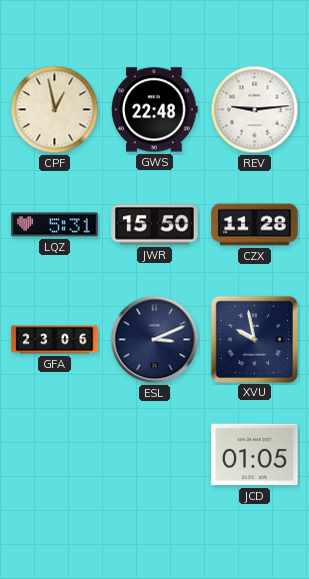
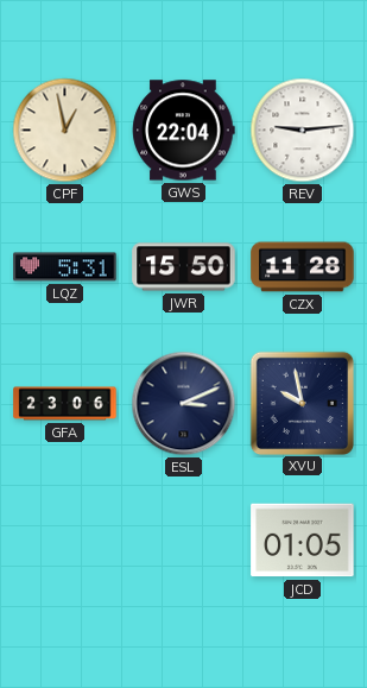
GWS: 22:48 -> 22:04
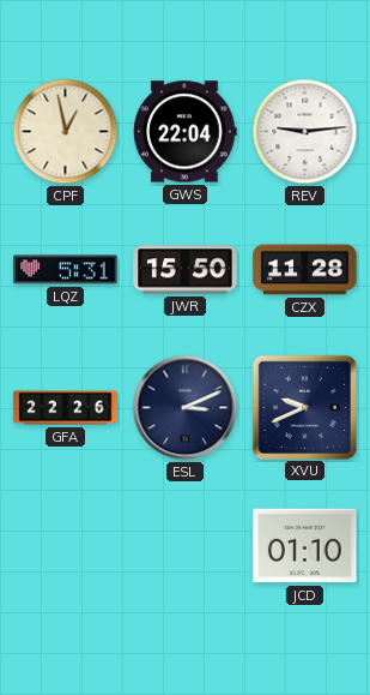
GFA: 23:06 -> 22:26
XVU: 9:58 -> 9:41
JCD: 01:05 -> 01:10
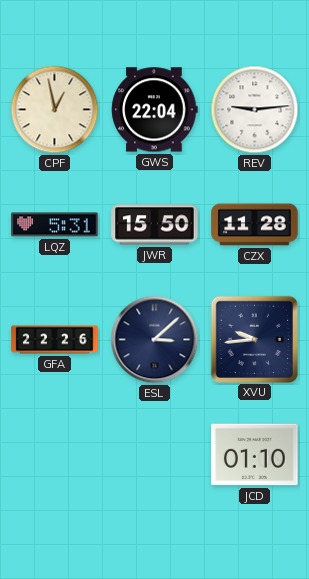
ESL: 3:11 -> 3:08
XVU: 9:41 -> 9:44
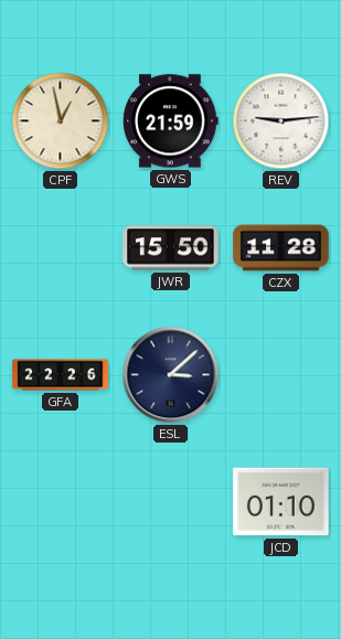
GWS: 22:04 -> 21:59
LQZ: 5:31 -> none
XVU: 9:44 -> none
